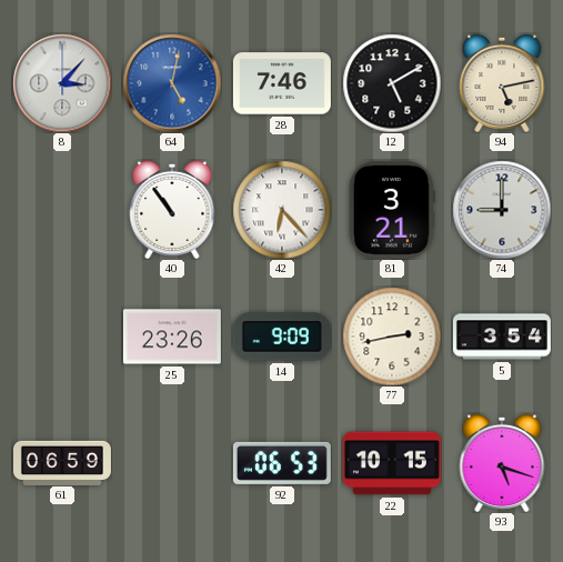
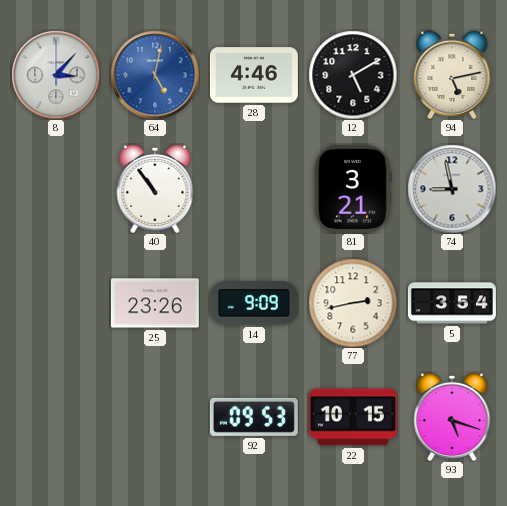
28: 7:46 -> 4:46
42: 6:23 -> none
74: 9:00 -> 8:58
61: 06:59 -> none
92: 06:53 -> 09:53
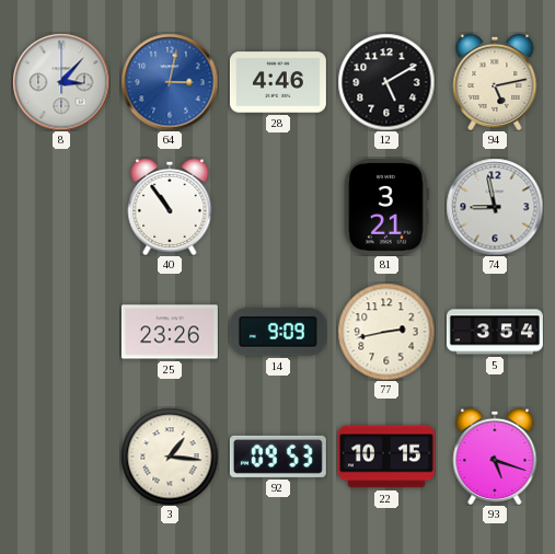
64: 5:02 -> 3:02
3: none -> 1:16
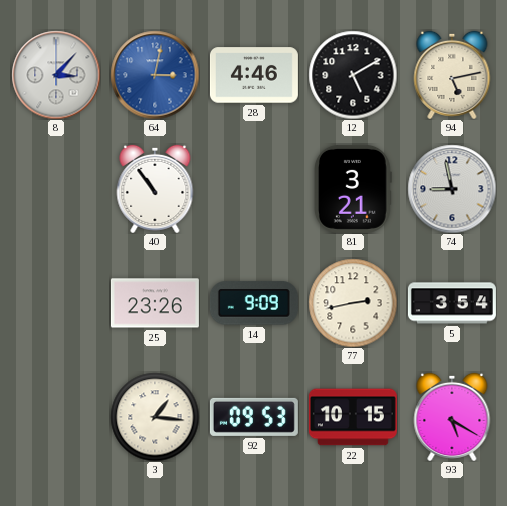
93: 5:18 -> 5:20
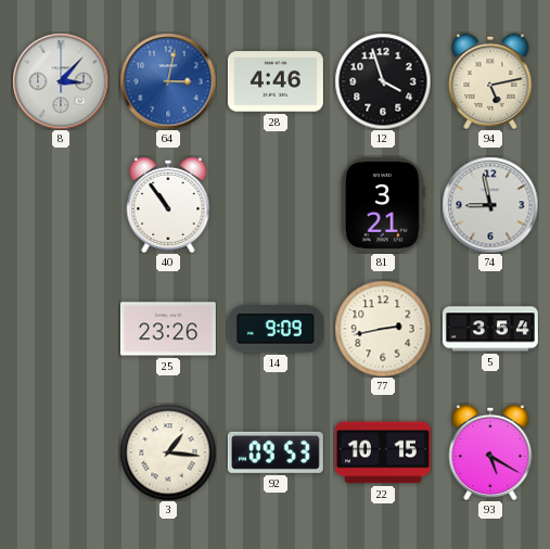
12: 5:10 -> 3:57
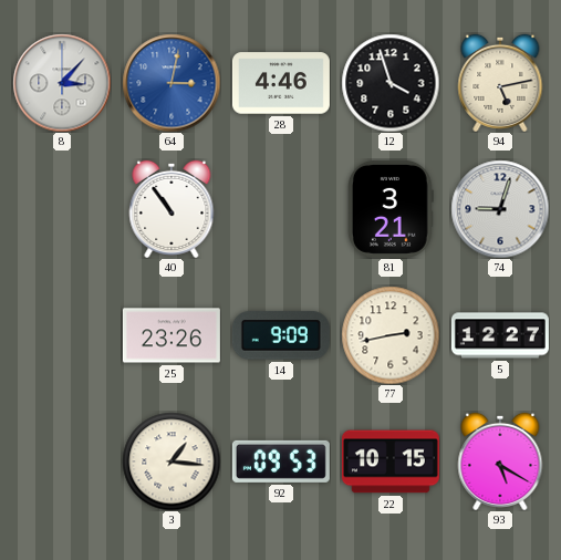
74: 8:58 -> 9:03
5: 3:54 -> 12:27
